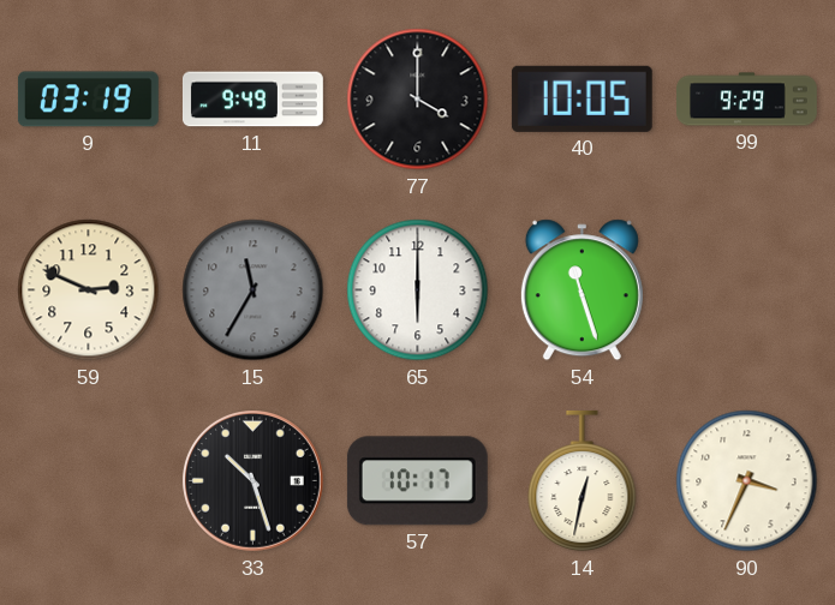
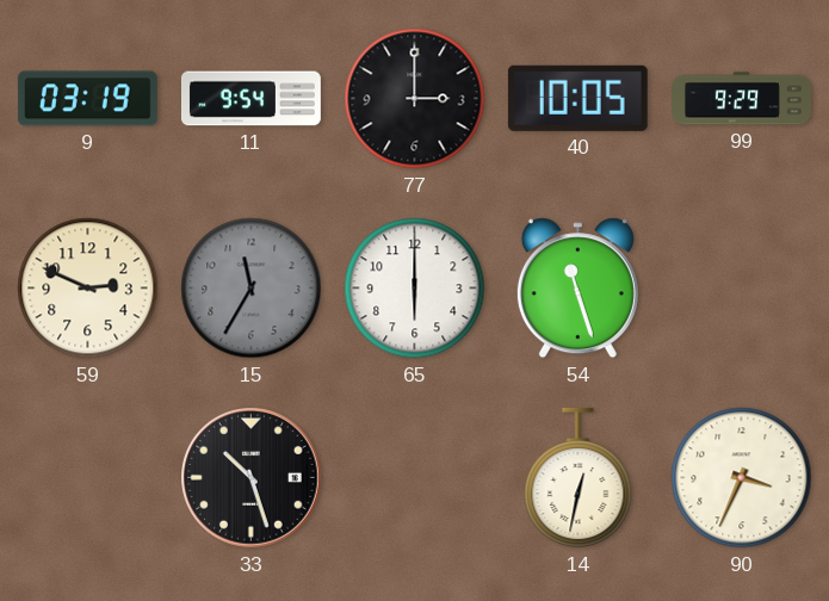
11: 9:49 -> 9:54
77: 4:00 -> 3:00
57: 10:17 -> none
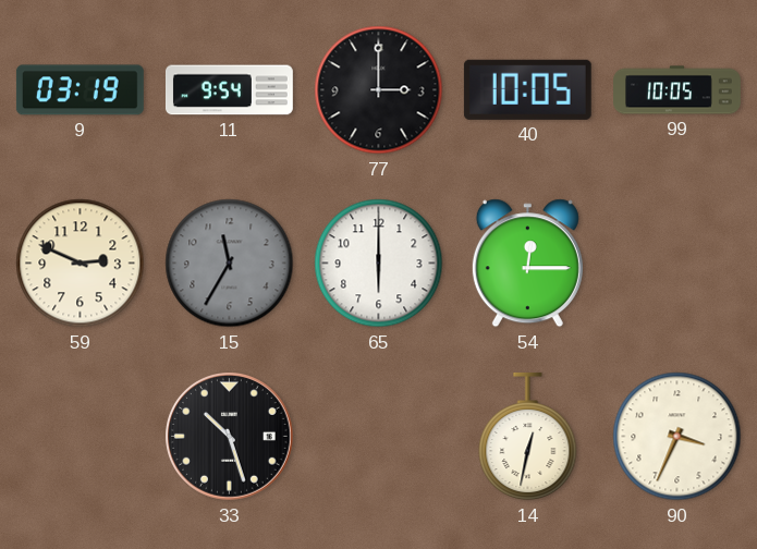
99: 9:29 -> 10:05
54: 11:27 -> 12:15
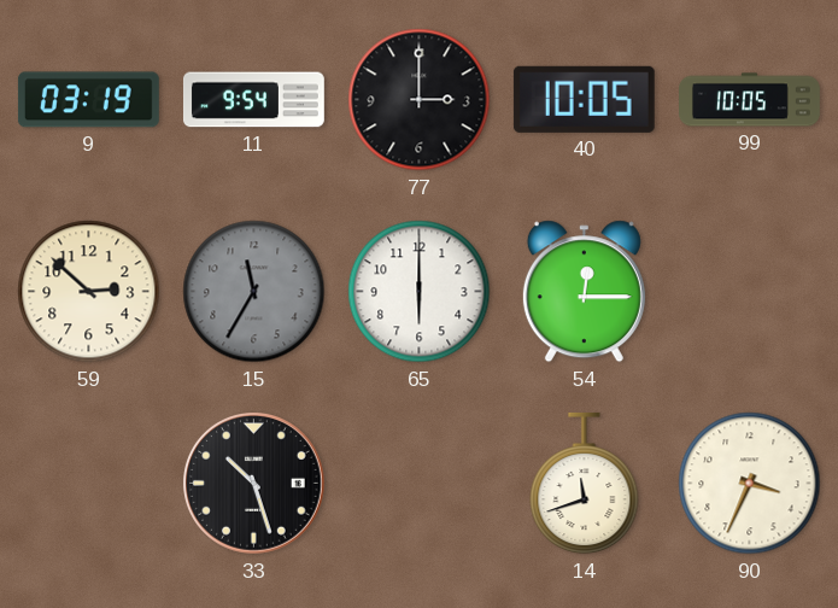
59: 2:49 -> 2:52
14: 12:32 -> 11:42
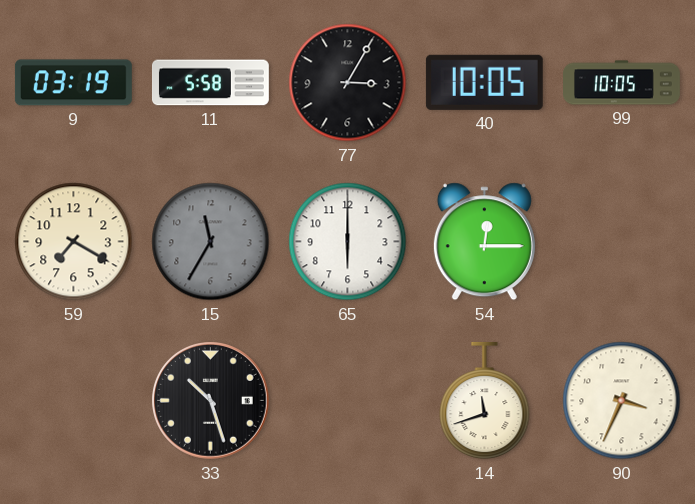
11: 9:54 -> 5:58
77: 3:00 -> 3:05
59: 2:52 -> 7:20
